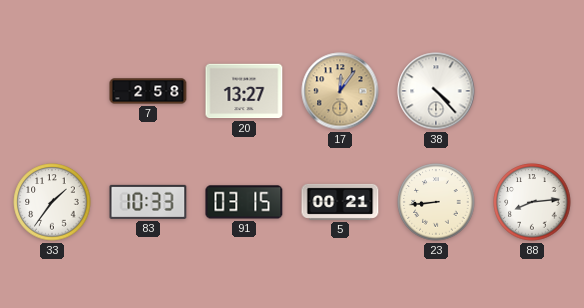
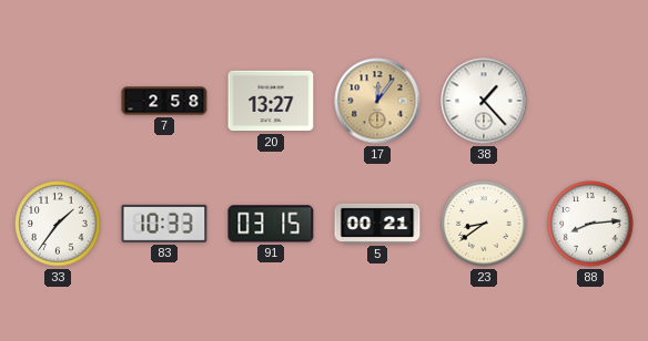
38: 4:23 -> 1:23
23: 8:44 -> 8:39
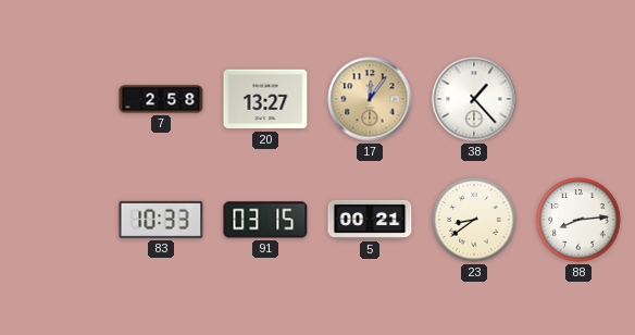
33: 1:36 -> none
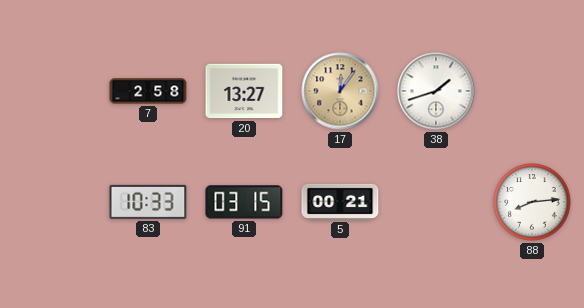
38: 1:23 -> 1:42
23: 8:39 -> none
